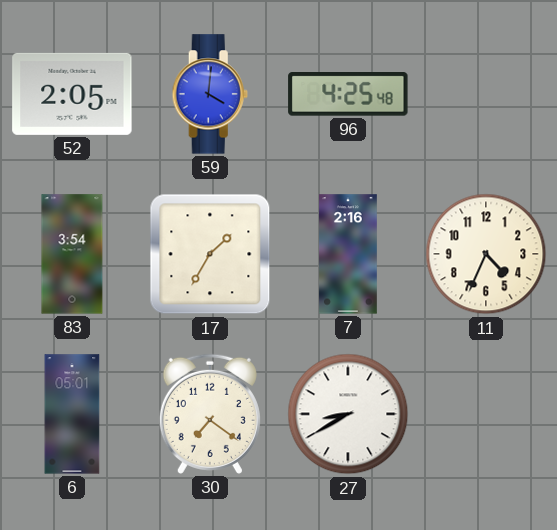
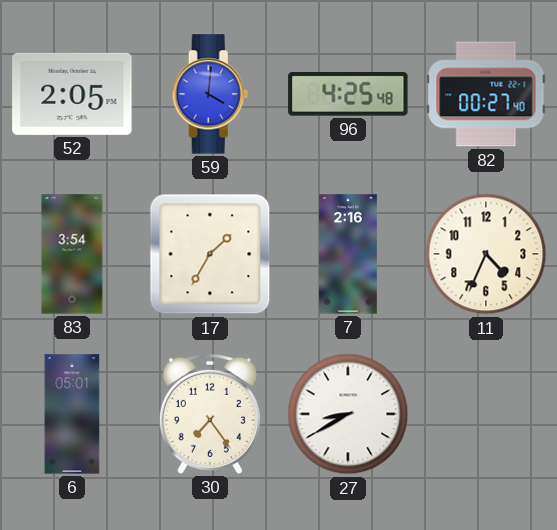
82: none -> 00:27
30: 7:21 -> 7:24
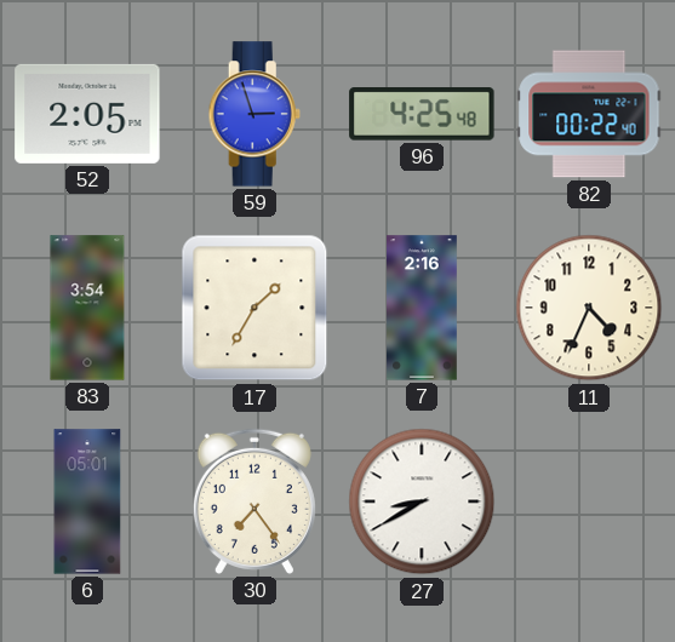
59: 4:01 -> 2:57
82: 00:27 -> 00:22
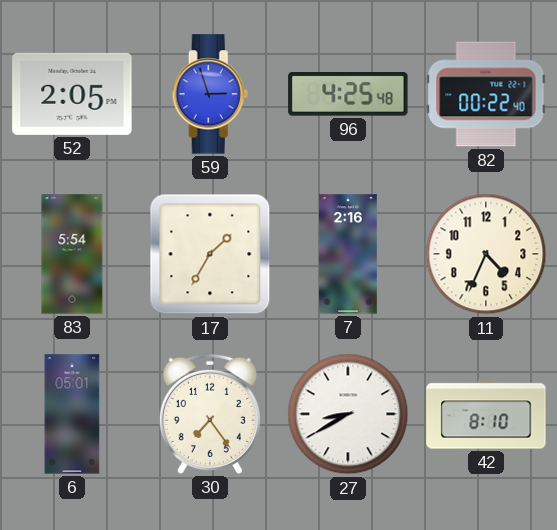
83: 3:54 -> 5:54
42: none -> 8:10
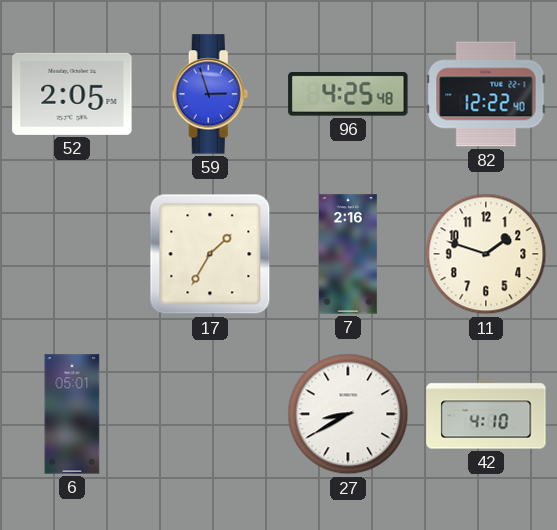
82: 00:22 -> 12:22
83: 5:54 -> none
11: 4:34 -> 1:48
30: 7:24 -> none
42: 8:10 -> 4:10
